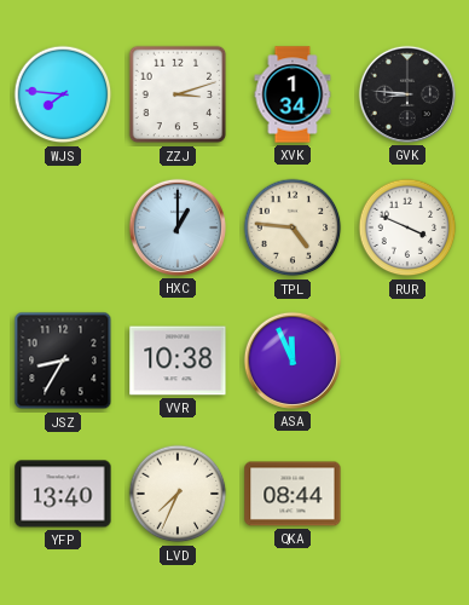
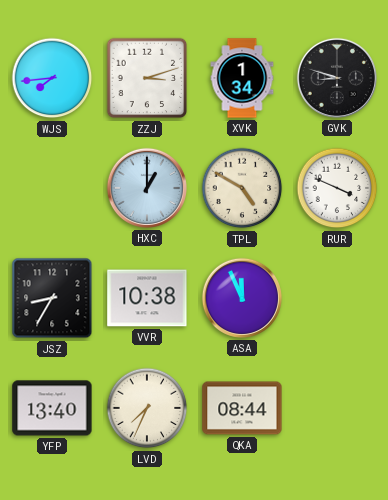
WJS: 7:46 -> 7:44
GVK: 8:46 -> 8:48
TPL: 4:46 -> 4:50
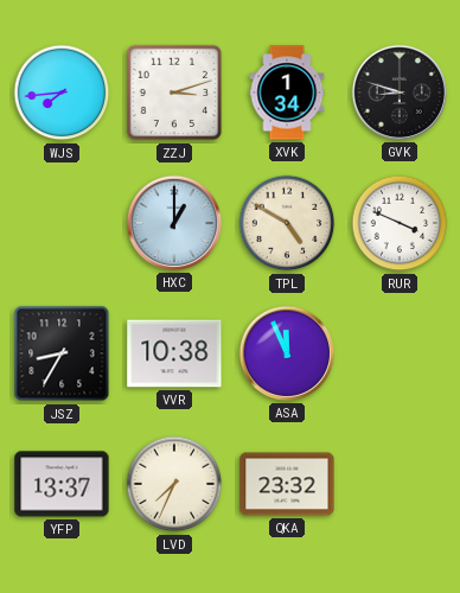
YFP: 13:40 -> 13:37
QKA: 08:44 -> 23:32
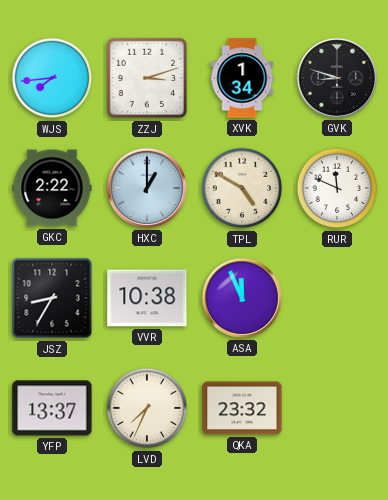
GKC: none -> 2:22
RUR: 3:49 -> 11:49
